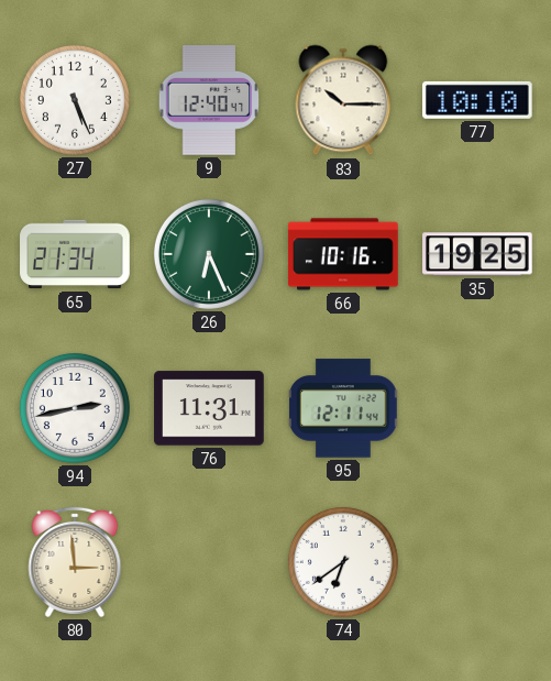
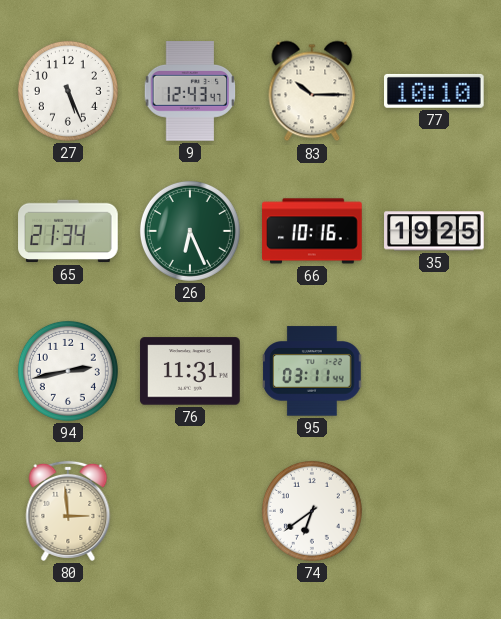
9: 12:40 -> 12:43
95: 12:11 -> 03:11
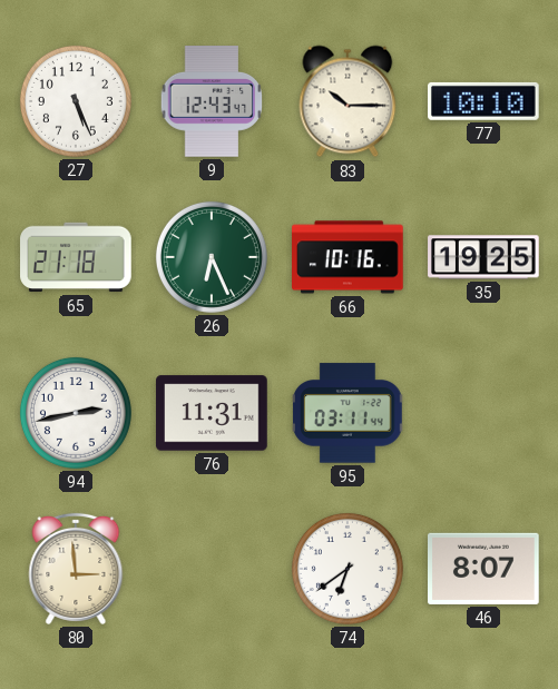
65: 21:34 -> 21:18
46: none -> 8:07
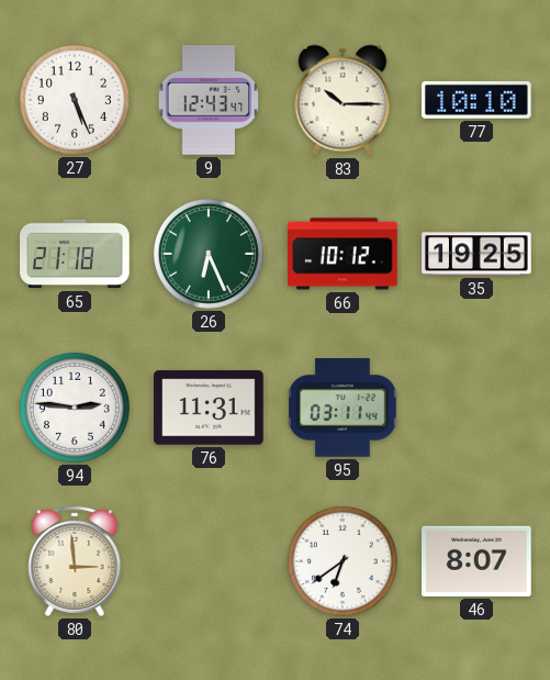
66: 10:16 -> 10:12
94: 2:43 -> 2:46
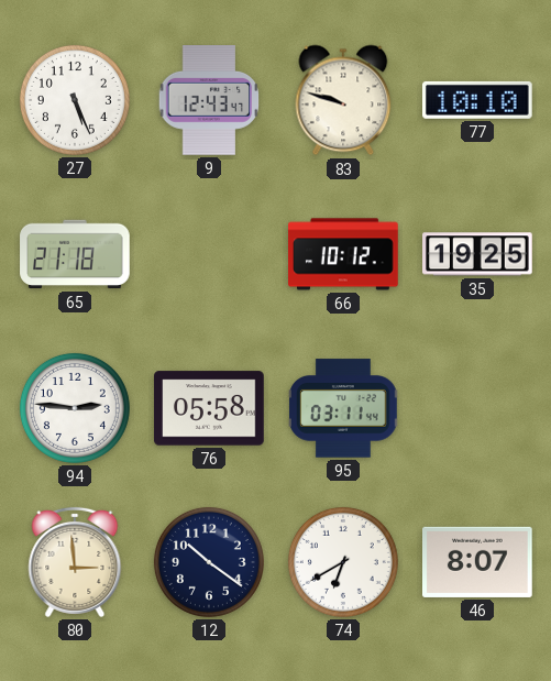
83: 10:15 -> 9:48
26: 6:26 -> none
76: 11:31 -> 05:58
12: none -> 10:21
74: 6:39 -> 6:40
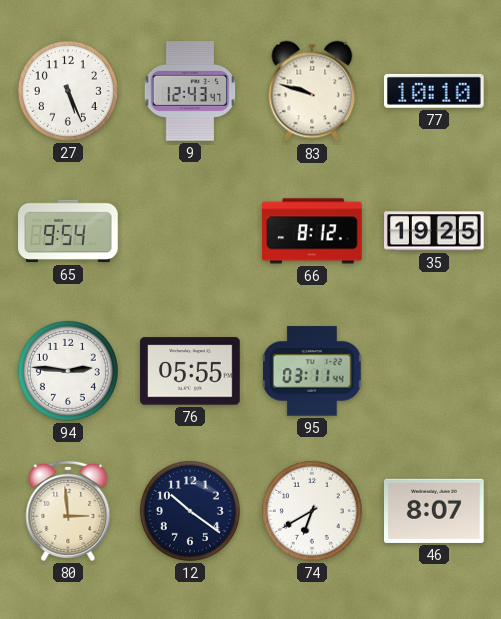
65: 21:18 -> 9:54
66: 10:12 -> 8:12
76: 05:58 -> 05:55
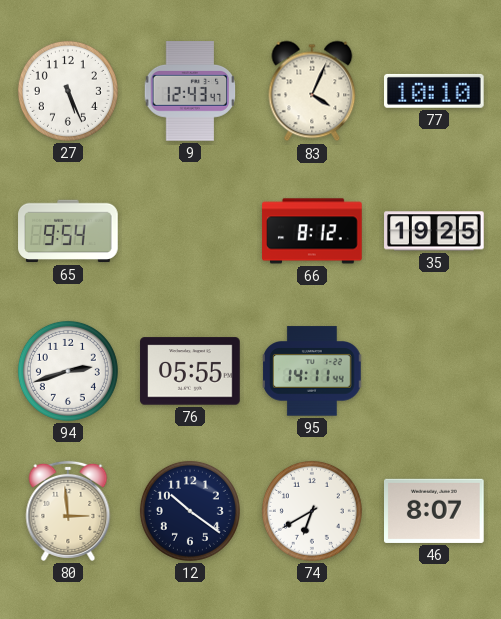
83: 9:48 -> 4:04
94: 2:46 -> 2:42
95: 03:11 -> 14:11
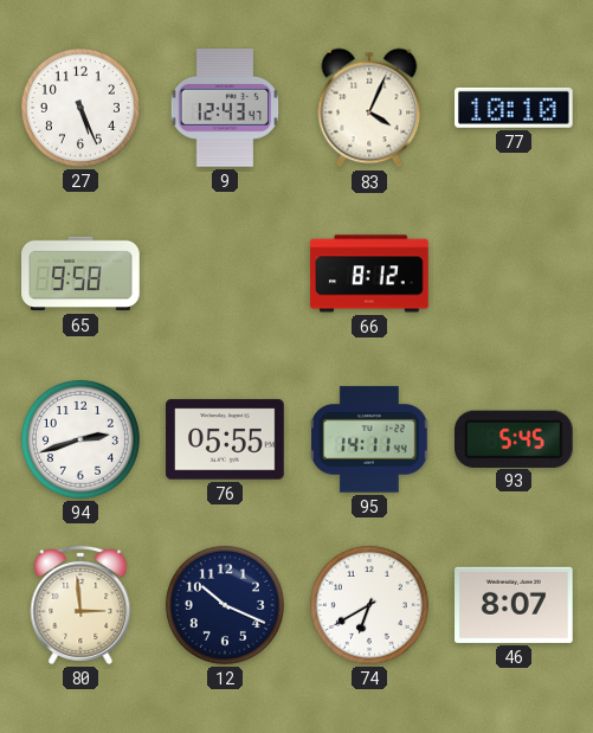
65: 9:54 -> 9:58
35: 19:25 -> none
93: none -> 5:45
12: 10:21 -> 10:19
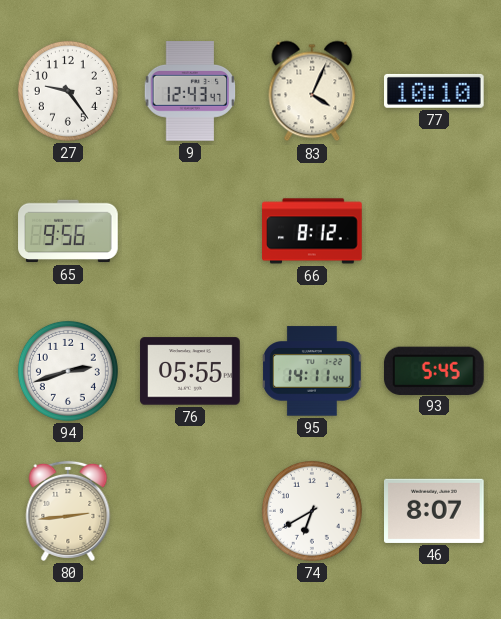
27: 5:26 -> 9:24
65: 9:58 -> 9:56
80: 2:59 -> 2:44
12: 10:19 -> none
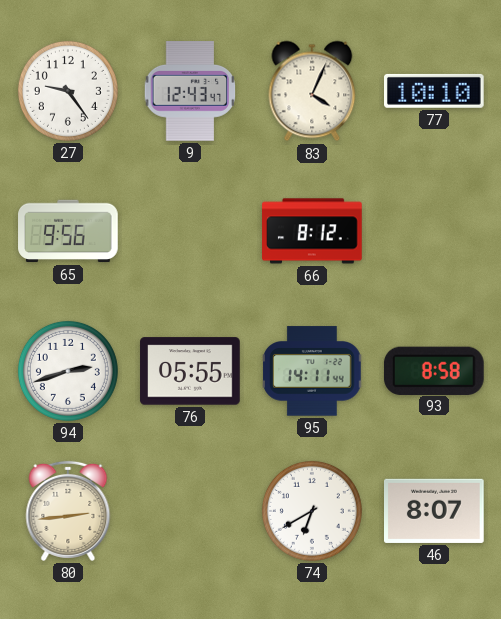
93: 5:45 -> 8:58
